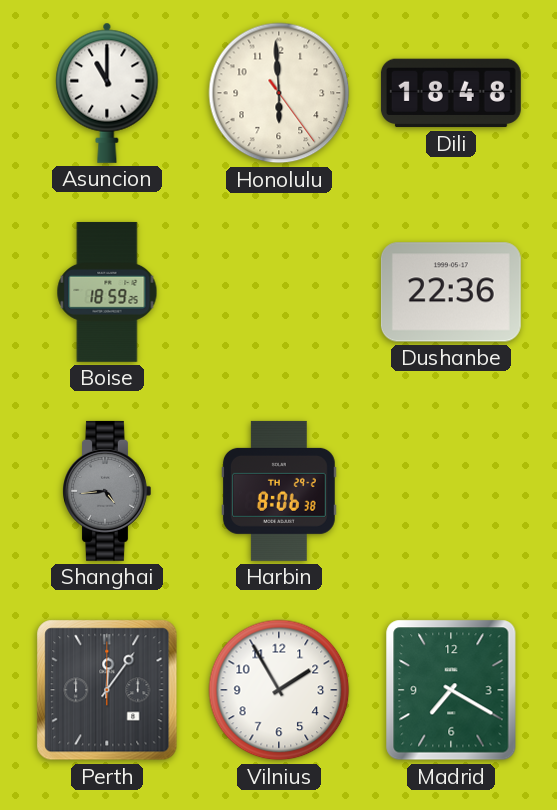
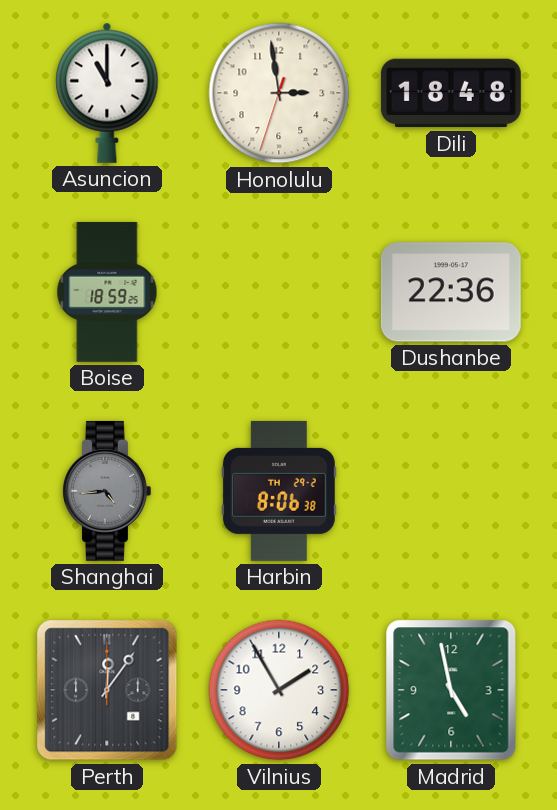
Honolulu: 5:59 -> 2:58
Madrid: 7:20 -> 4:58
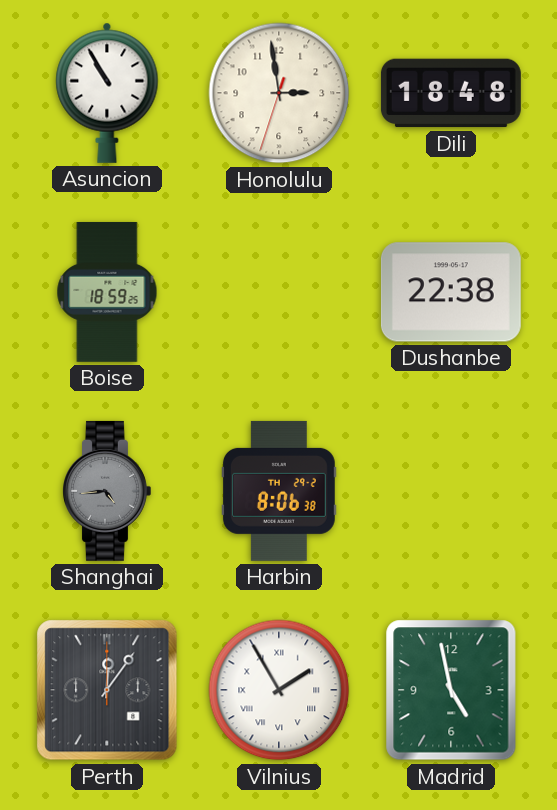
Asuncion: 11:00 -> 10:55
Dushanbe: 22:36 -> 22:38
Vilnius numerals: Arabic -> Roman
